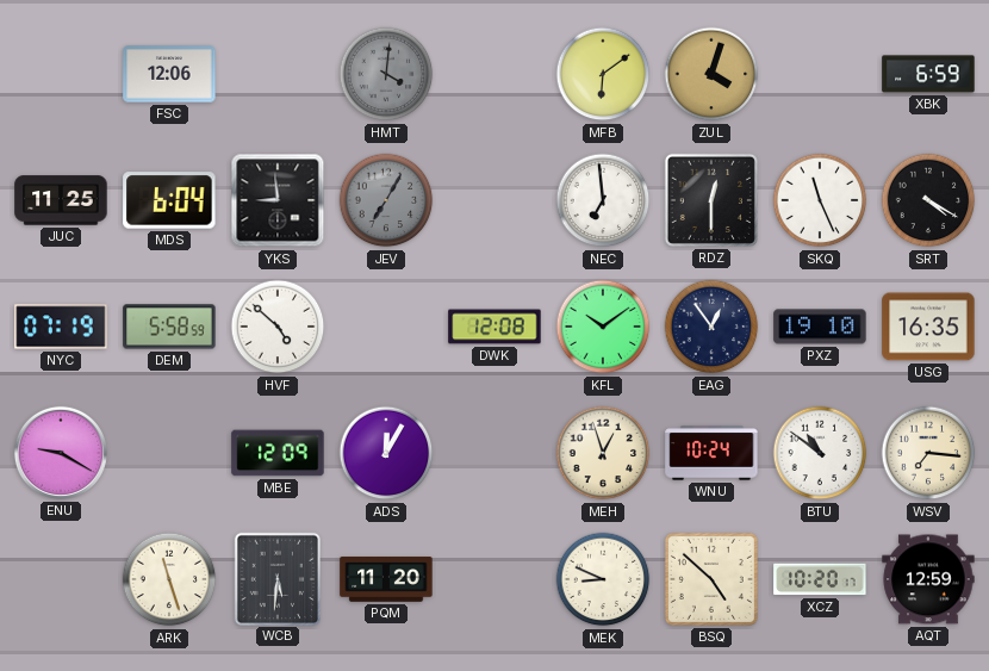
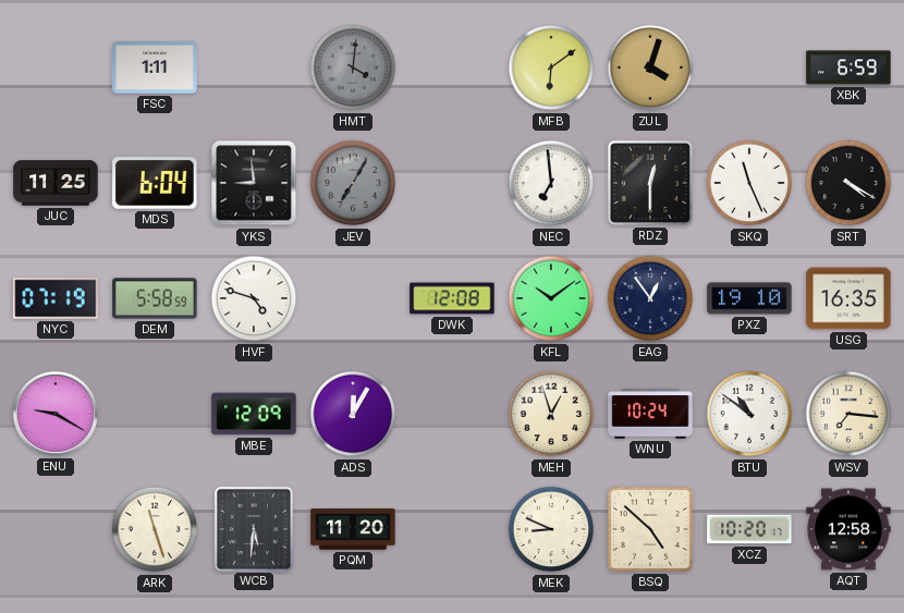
FSC: 12:06 -> 1:11
HVF: 4:52 -> 4:48
AQT: 12:59 -> 12:58
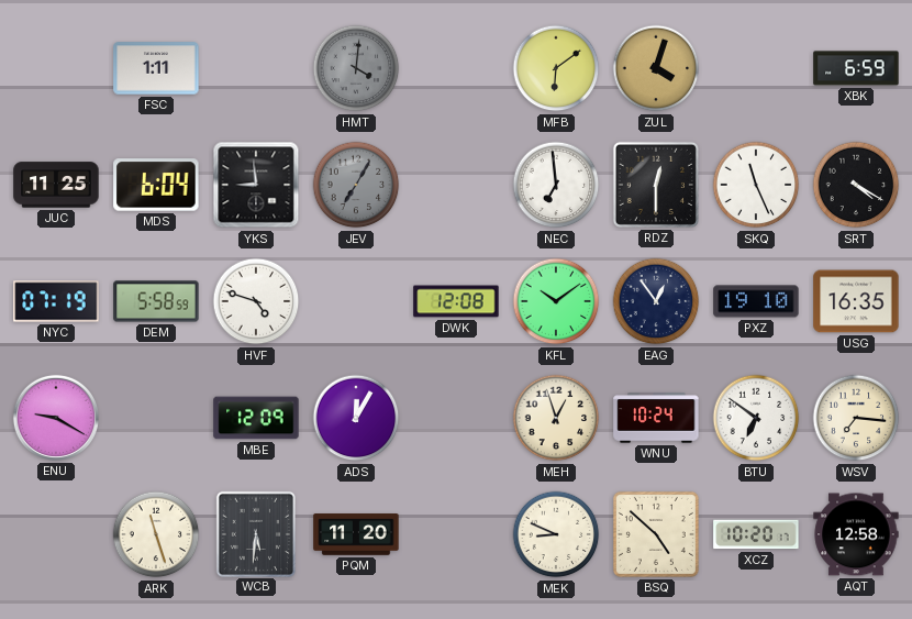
BTU: 10:51 -> 6:51
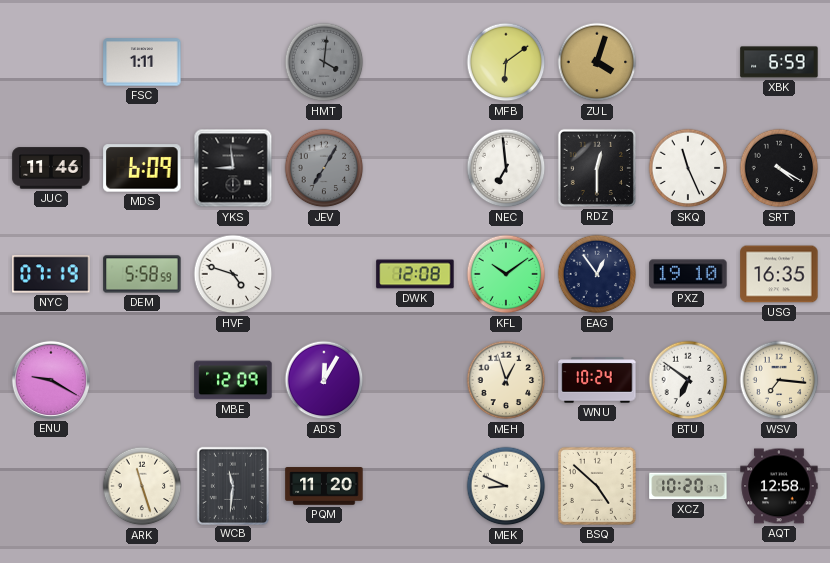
JUC: 11:25 -> 11:46
MDS: 6:04 -> 6:09
WCB: 5:31 -> 11:31
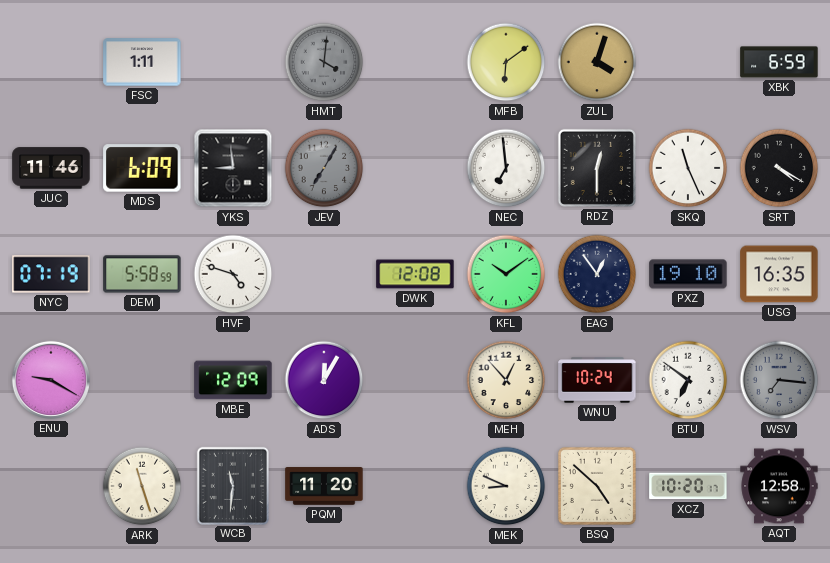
MEH: 12:57 -> 12:53
WSV dial: cream -> grey
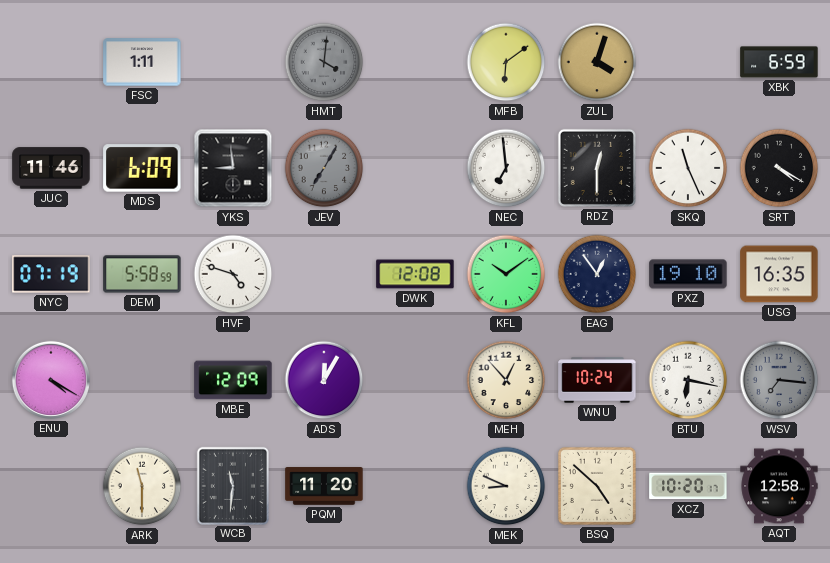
ENU: 9:20 -> 4:20
BTU: 6:51 -> 6:17
ARK: 11:27 -> 11:30
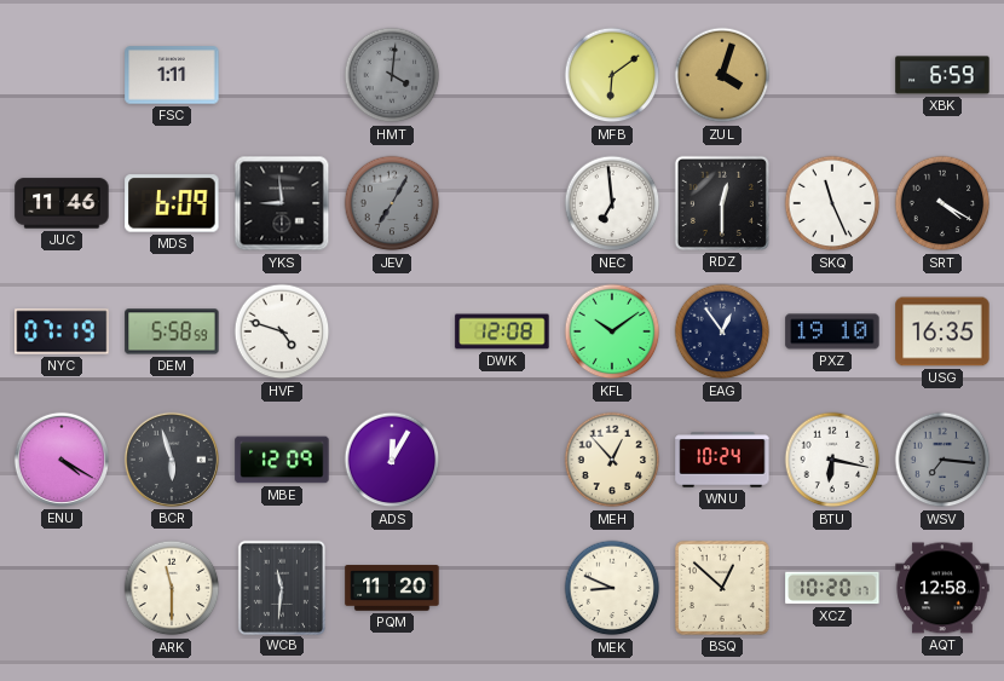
BCR: none -> 5:57
BSQ: 4:52 -> 12:52
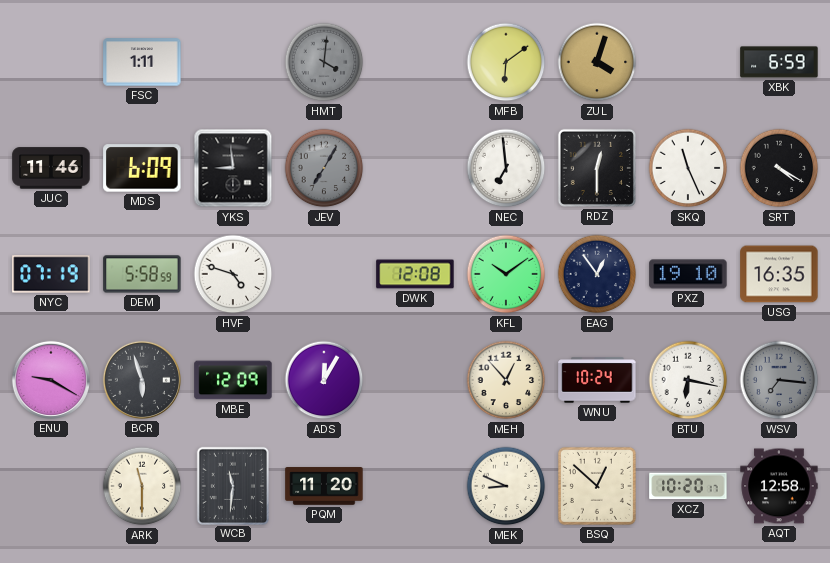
ENU: 4:20 -> 9:20
